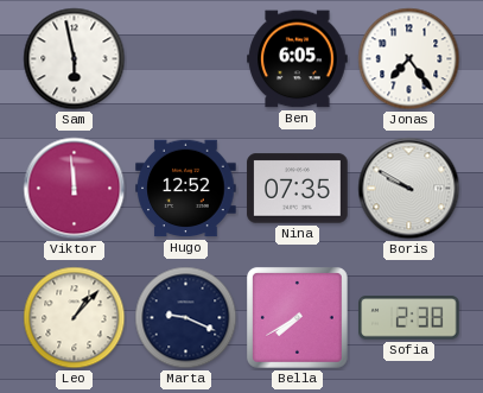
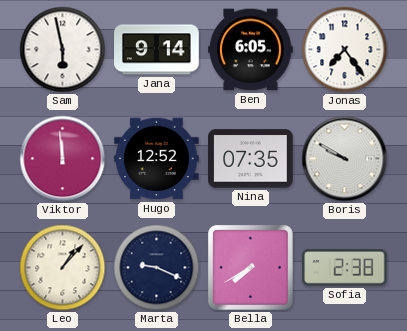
Jana: none -> 9:14
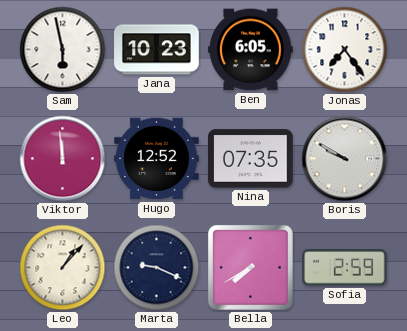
Jana: 9:14 -> 10:23
Sofia: 2:38 -> 2:59
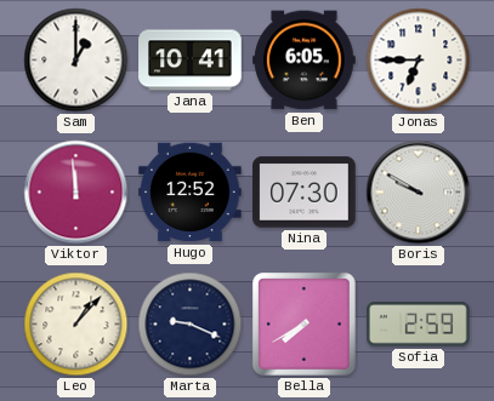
Sam: 5:58 -> 1:00
Jana: 10:23 -> 10:41
Jonas: 7:24 -> 6:45
Nina: 07:35 -> 07:30
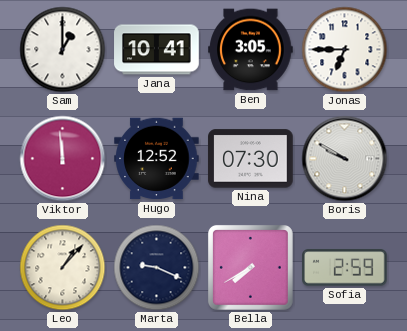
Ben: 6:05 -> 3:05
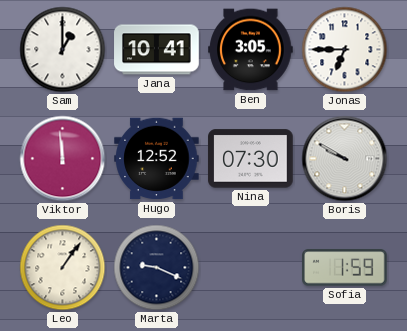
Leo: 1:07 -> 1:06
Bella: 7:40 -> none
Sofia: 2:59 -> 1:59
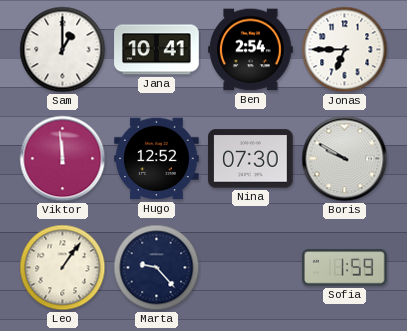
Ben: 3:05 -> 2:54
Marta: 9:19 -> 9:23
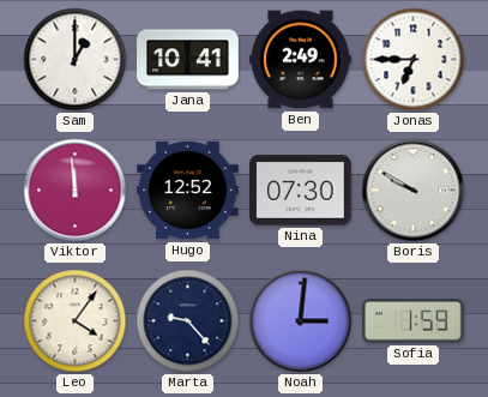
Ben: 2:54 -> 2:49
Leo: 1:06 -> 4:06
Noah: none -> 3:01
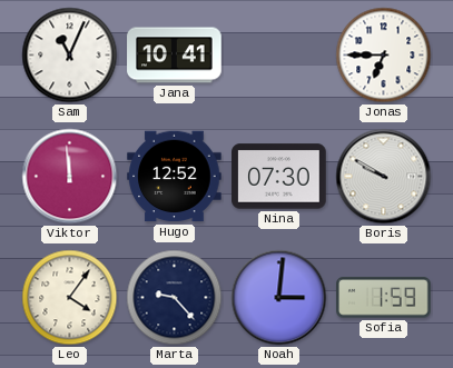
Sam: 1:00 -> 11:04
Ben: 2:49 -> none
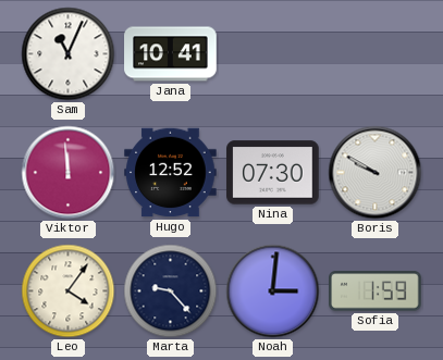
Jonas: 6:45 -> none
